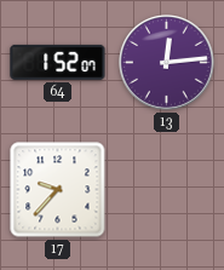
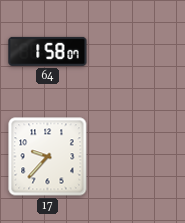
64: 1:52 -> 1:58
13: 12:14 -> none
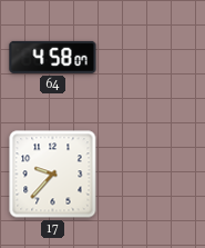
64: 1:58 -> 4:58
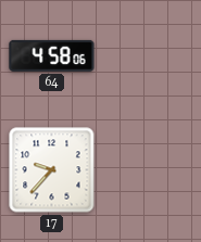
64: 4:58:07 -> 4:58:06
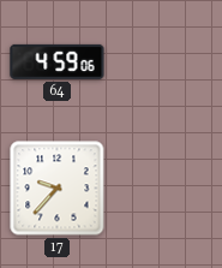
64: 4:58 -> 4:59
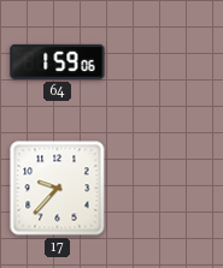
64: 4:59 -> 1:59
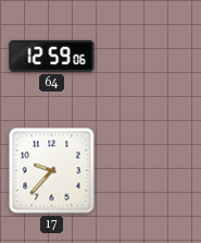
64: 1:59 -> 12:59
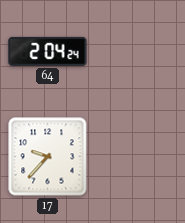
64: 12:59 -> 2:04
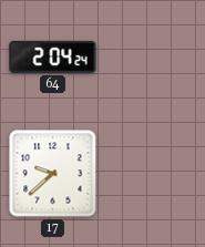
17: 9:37 -> 9:38
